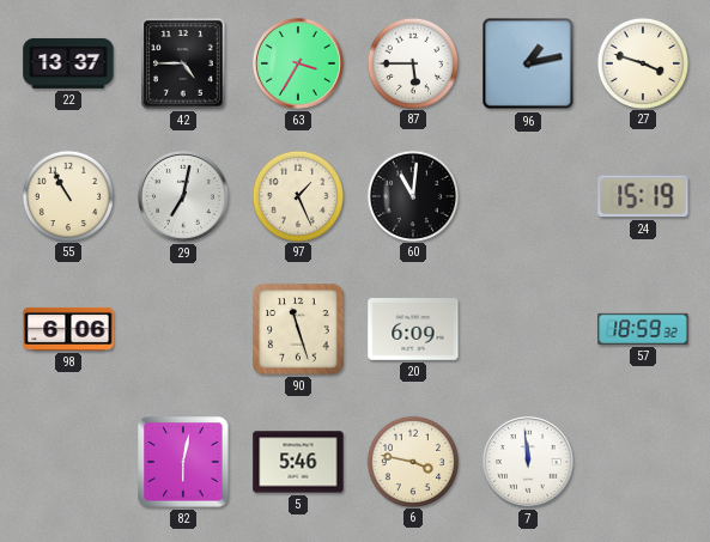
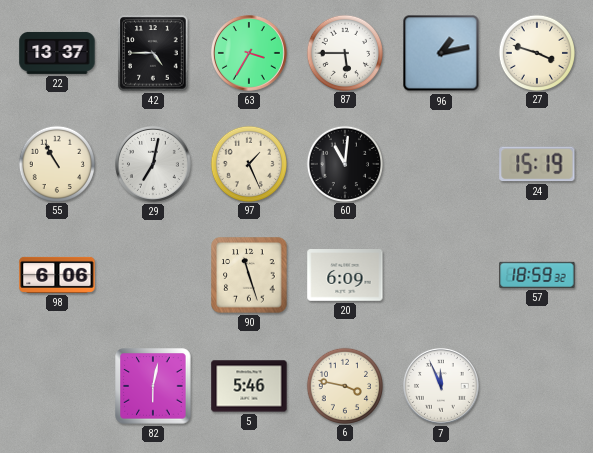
7: 11:59 -> 11:56
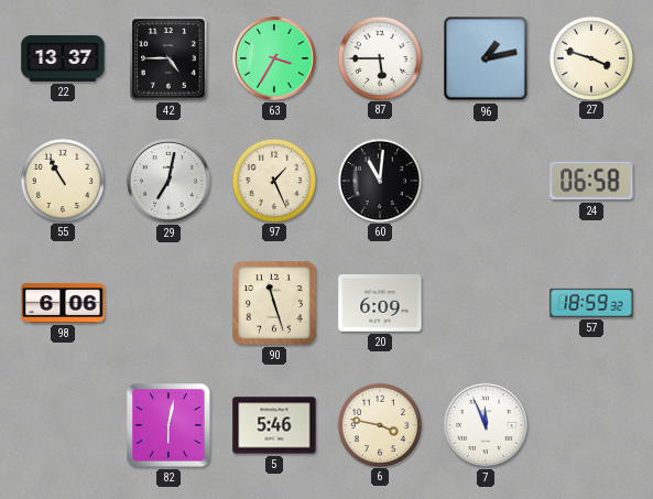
24: 15:19 -> 06:58
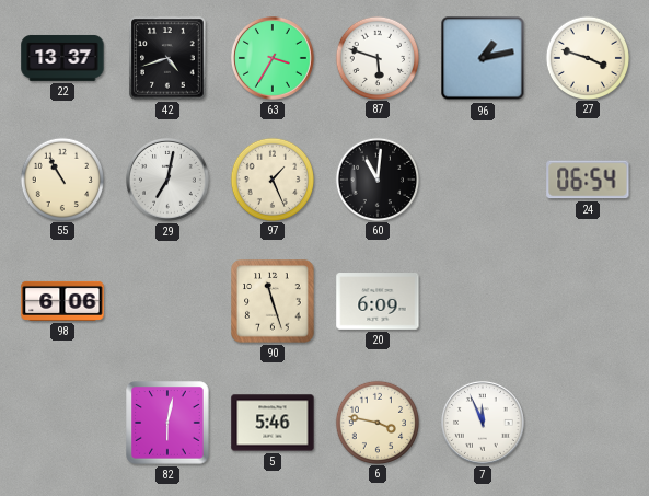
42: 4:45 -> 4:42
87: 5:45 -> 5:48
24: 06:58 -> 06:54
57: 18:59 -> none
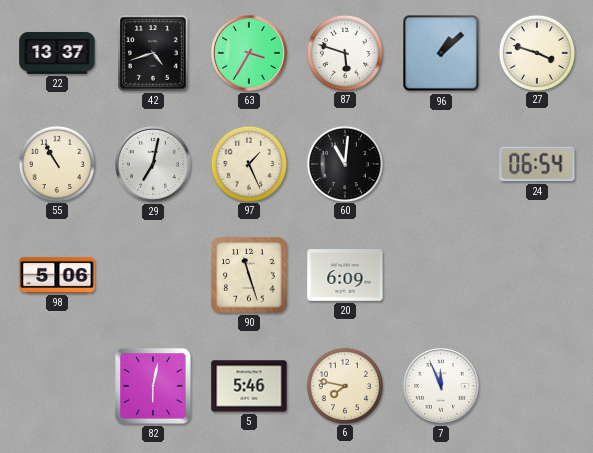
96: 1:13 -> 1:08
98: 6:06 -> 5:06
6: 3:47 -> 7:47
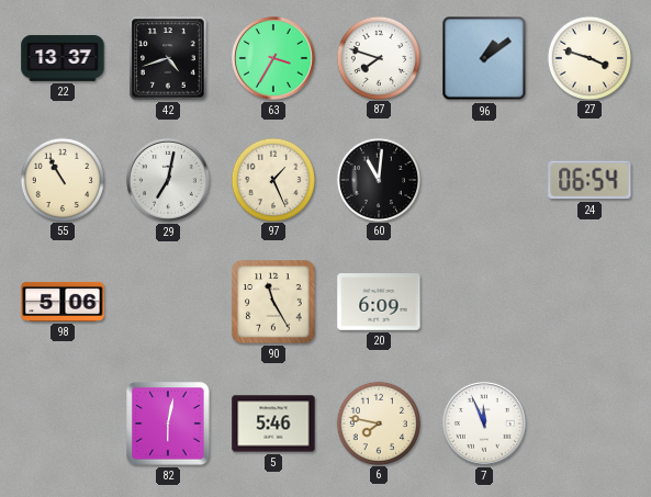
87: 5:48 -> 7:48
96: 1:08 -> 1:09
90: 11:27 -> 11:25
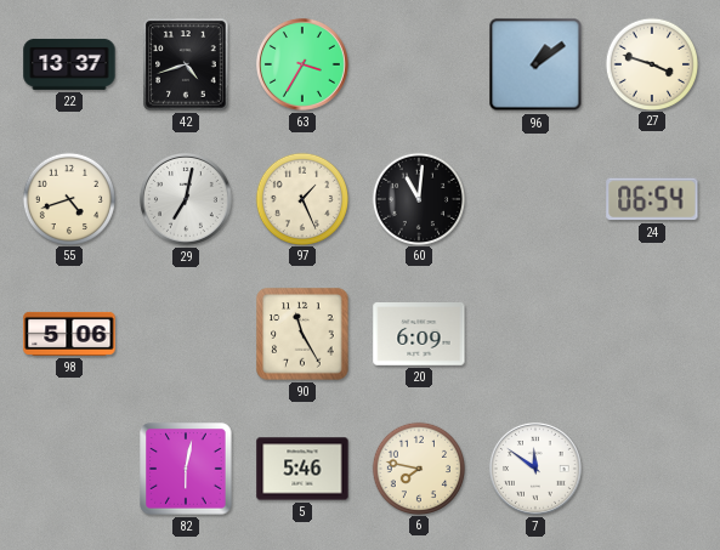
87: 7:48 -> none
55: 10:55 -> 4:42
7: 11:56 -> 11:51
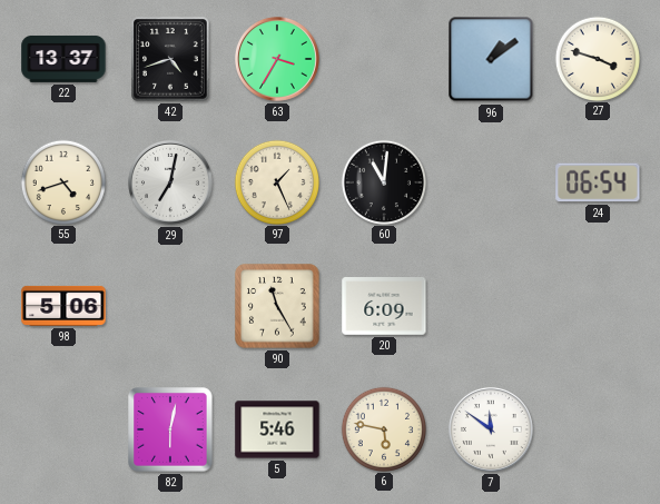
6: 7:47 -> 5:47
